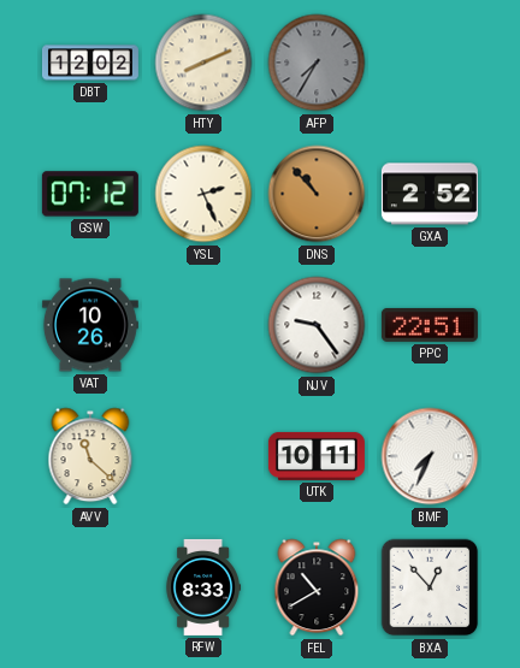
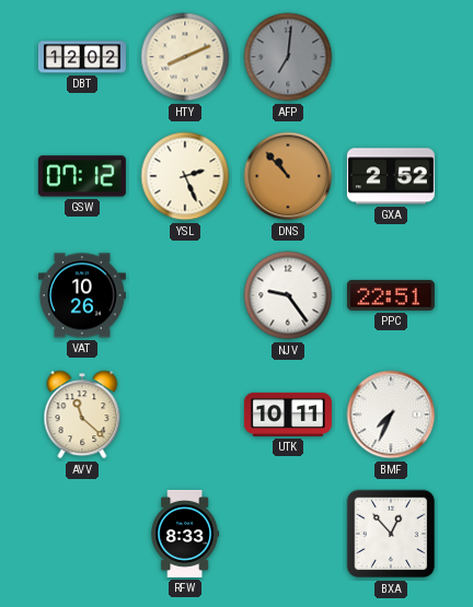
AFP: 7:35 -> 7:01
FEL: 10:40 -> none
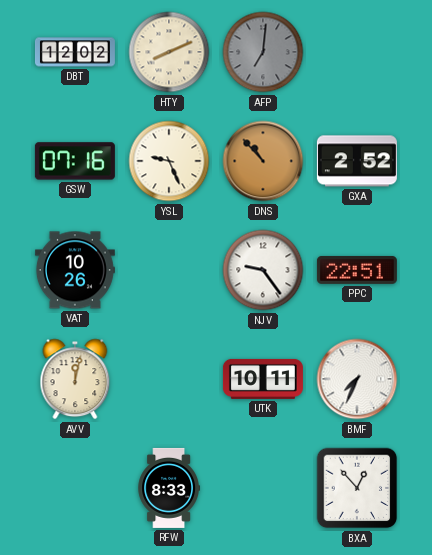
GSW: 07:12 -> 07:16
YSL: 2:26 -> 9:26
AVV: 11:22 -> 12:02
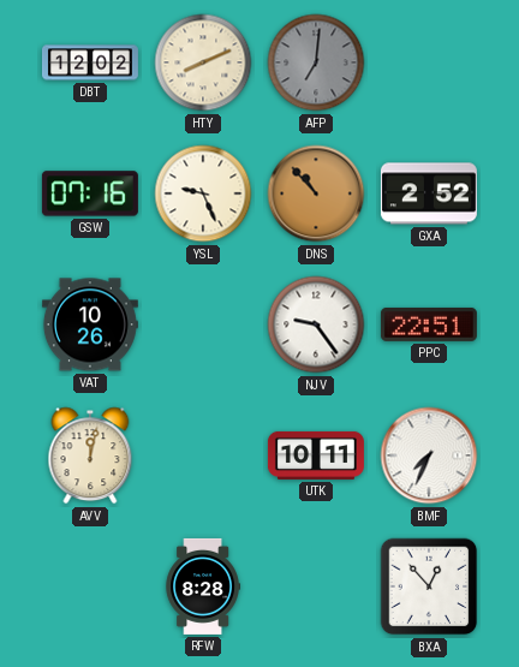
RFW: 8:33 -> 8:28
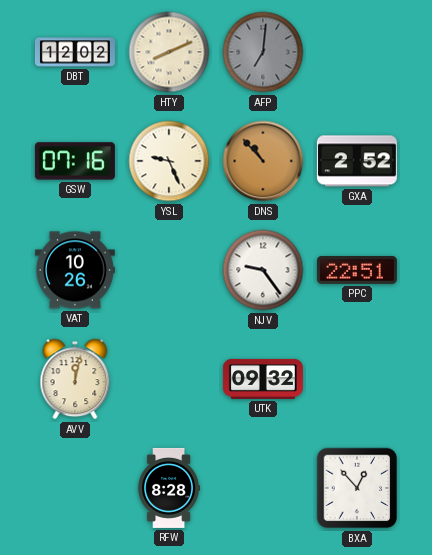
UTK: 10:11 -> 09:32
BMF: 7:34 -> none
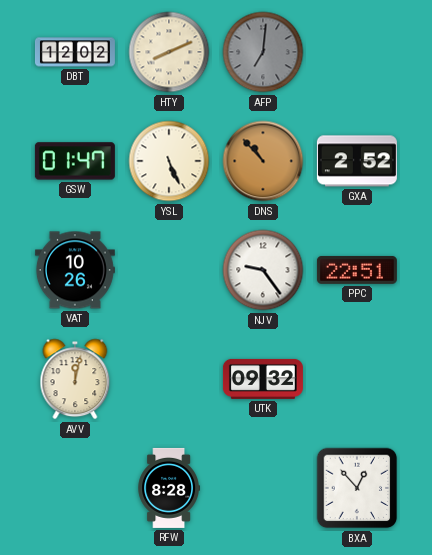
GSW: 07:16 -> 01:47
YSL: 9:26 -> 5:26
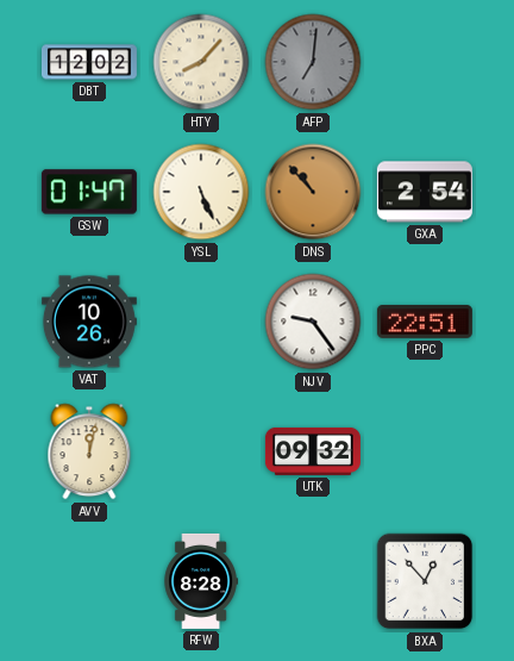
HTY: 8:11 -> 8:07
GXA: 2:52 -> 2:54
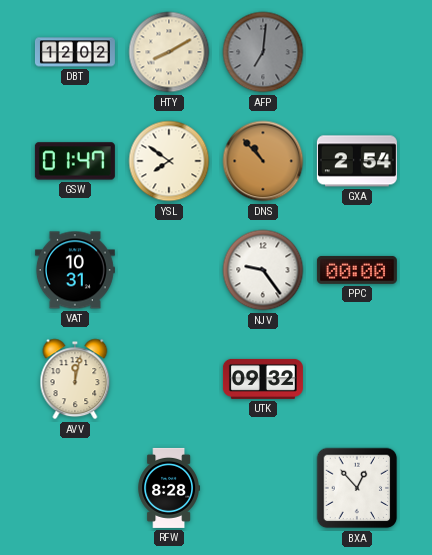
HTY: 8:07 -> 8:10
YSL: 5:26 -> 7:51
VAT: 10:26 -> 10:31
PPC: 22:51 -> 00:00
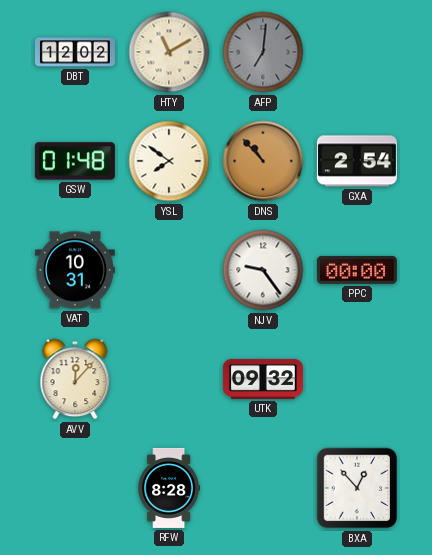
HTY: 8:10 -> 11:10
GSW: 01:47 -> 01:48
AVV: 12:02 -> 12:07
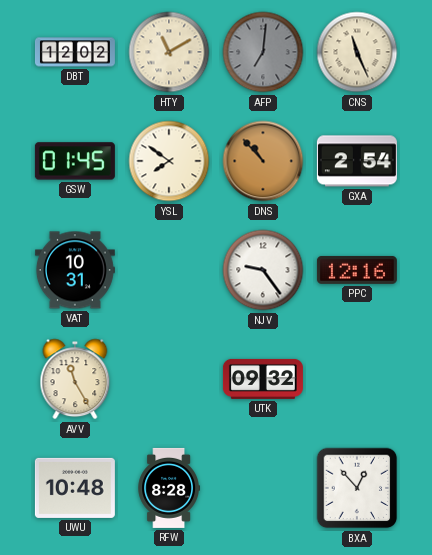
CNS: none -> 11:26
GSW: 01:48 -> 01:45
PPC: 00:00 -> 12:16
AVV: 12:07 -> 11:25
UWU: none -> 10:48
